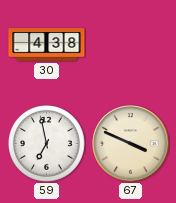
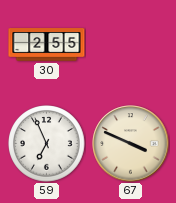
30: 4:38 -> 2:55
59: 6:58 -> 6:56
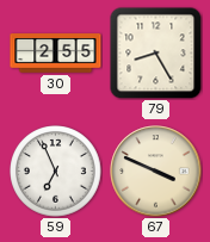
79: none -> 8:25
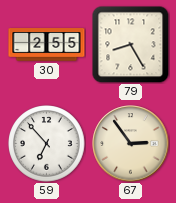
59: 6:56 -> 6:53
67: 3:49 -> 2:54
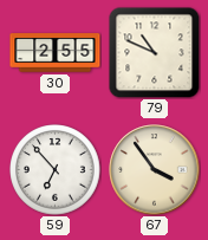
79: 8:25 -> 10:49
67: 2:54 -> 3:54
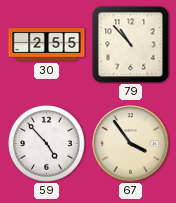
79: 10:49 -> 10:53
59: 6:53 -> 4:53
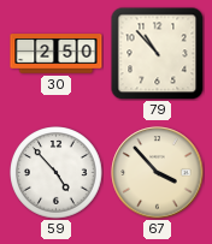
30: 2:55 -> 2:50
67: 3:54 -> 3:53
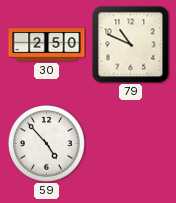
79: 10:53 -> 10:49
67: 3:53 -> none
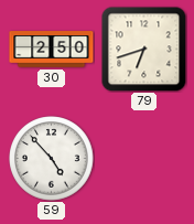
79: 10:49 -> 6:42
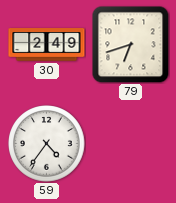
30: 2:50 -> 2:49
59: 4:53 -> 4:36
